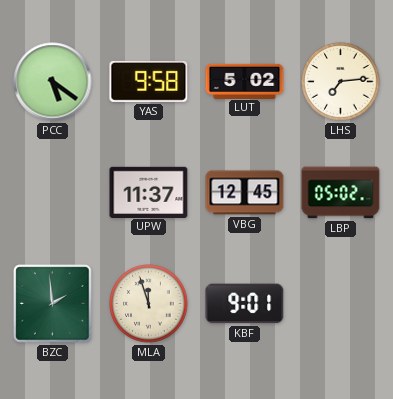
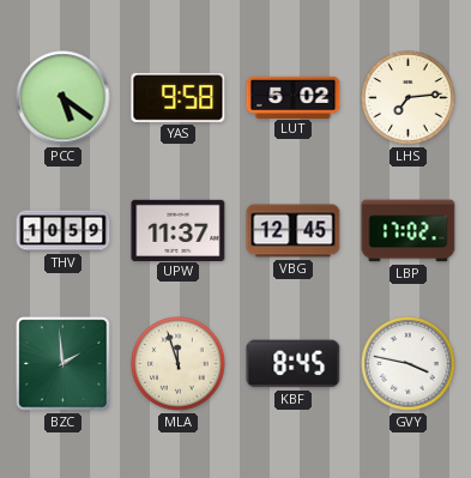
THV: none -> 10:59
LBP: 05:02 -> 17:02
KBF: 9:01 -> 8:45
GVY: none -> 3:47
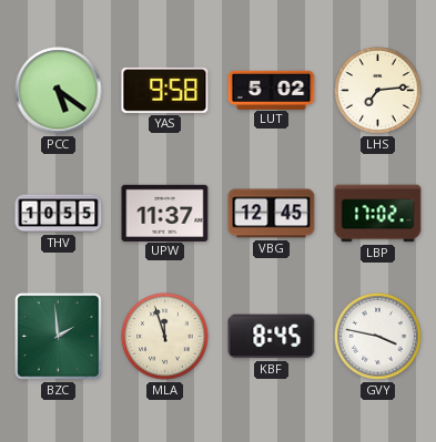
THV: 10:59 -> 10:55
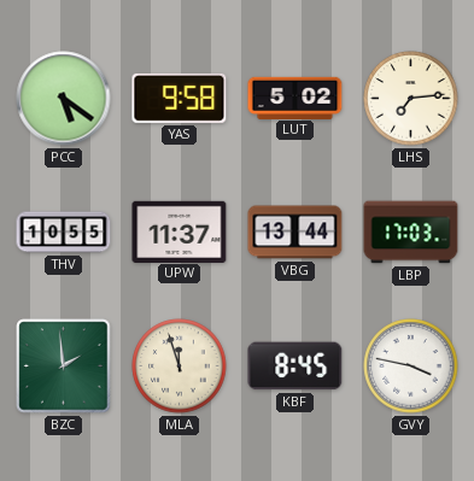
VBG: 12:45 -> 13:44
LBP: 17:02 -> 17:03
